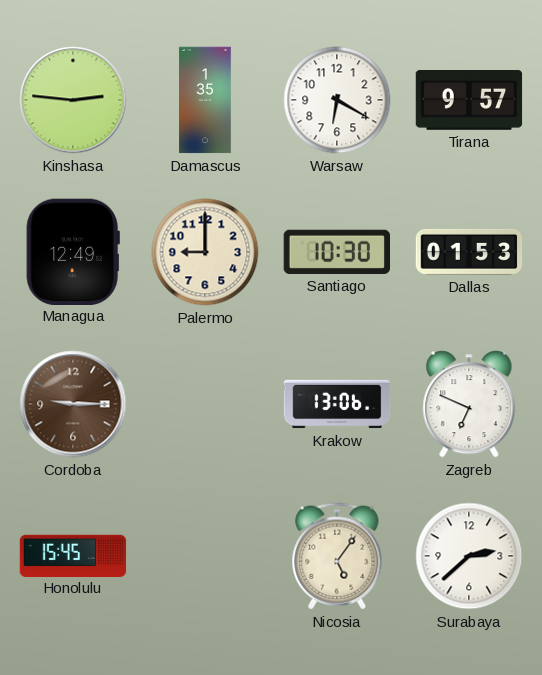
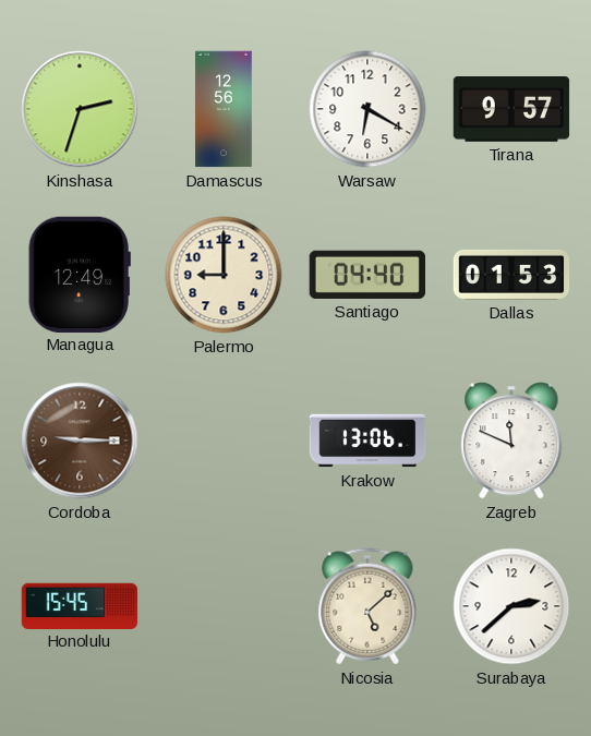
Kinshasa: 2:46 -> 2:33
Damascus: 1:35 -> 12:56
Santiago: 10:30 -> 04:40
Zagreb: 6:49 -> 11:49
Nicosia: 5:06 -> 5:08
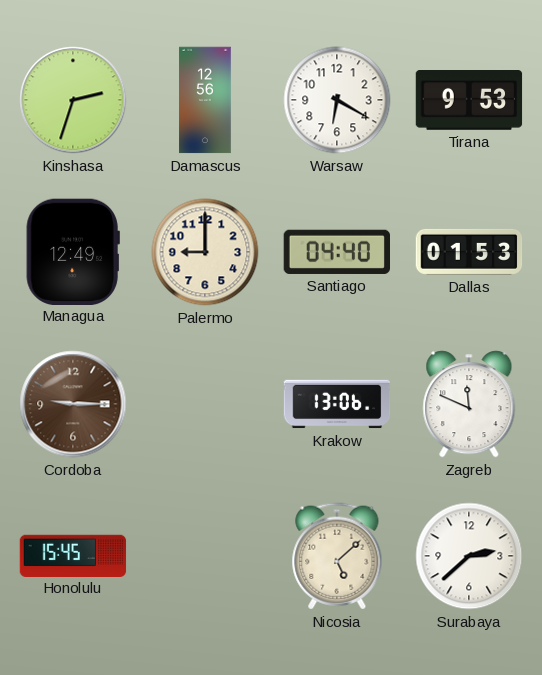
Tirana: 9:57 -> 9:53
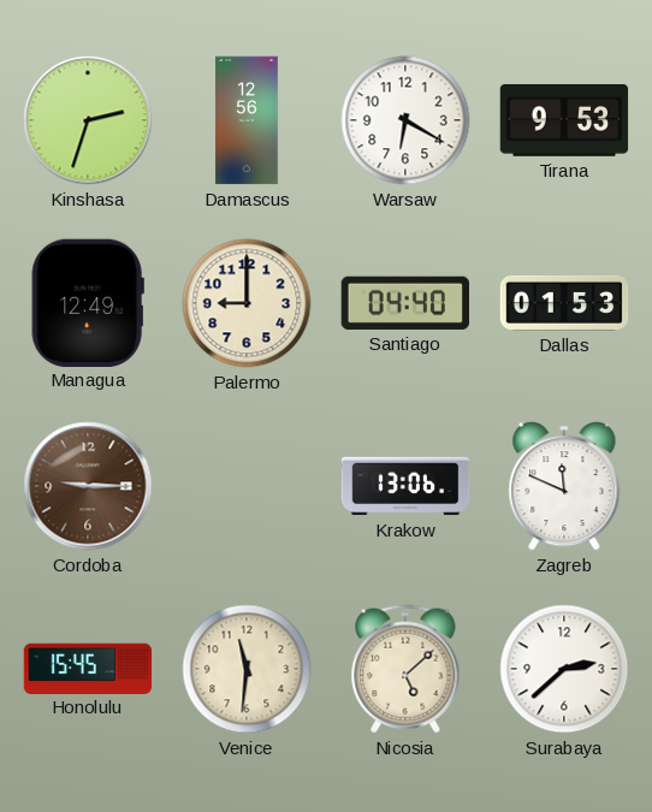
Venice: none -> 11:31
